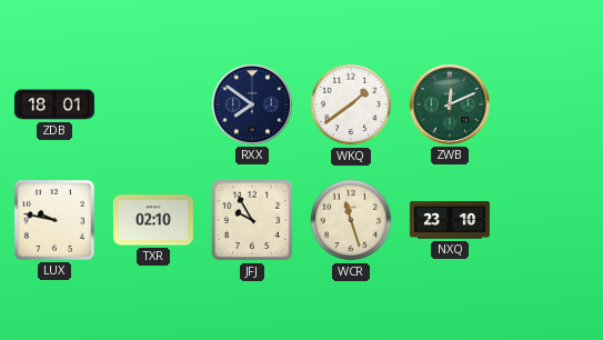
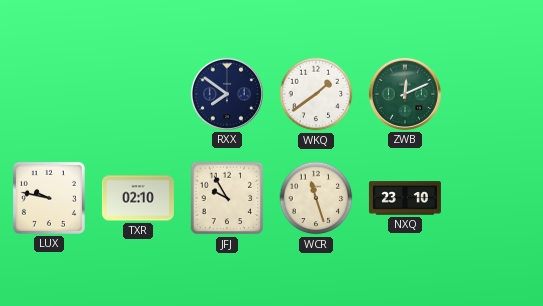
ZDB: 18:01 -> none
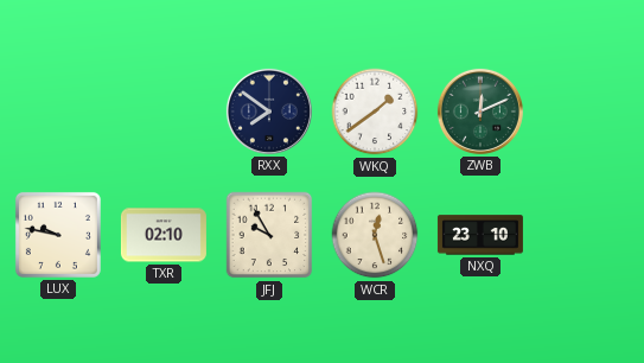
WCR: 11:27 -> 12:27
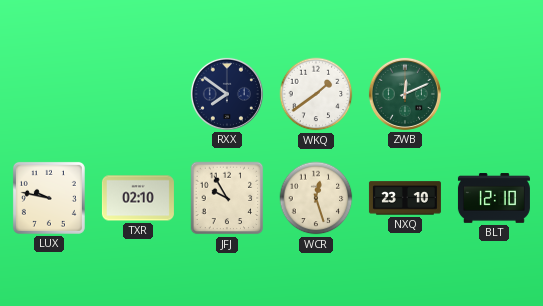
BLT: none -> 12:10
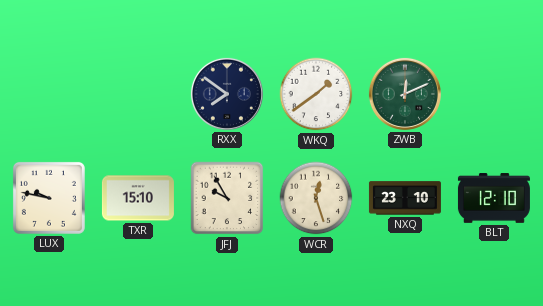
TXR: 02:10 -> 15:10
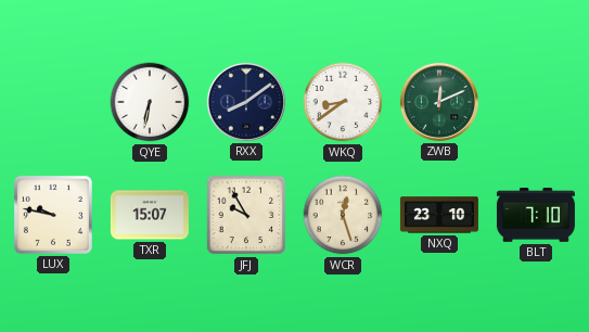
QYE: none -> 6:32
RXX: 7:51 -> 8:09
WKQ: 1:39 -> 8:39
TXR: 15:10 -> 15:07
BLT: 12:10 -> 7:10
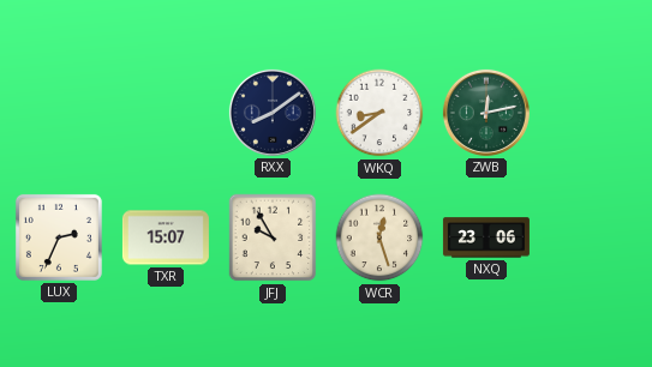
QYE: 6:32 -> none
ZWB: 12:11 -> 12:13
LUX: 9:47 -> 2:34
NXQ: 23:10 -> 23:06
BLT: 7:10 -> none
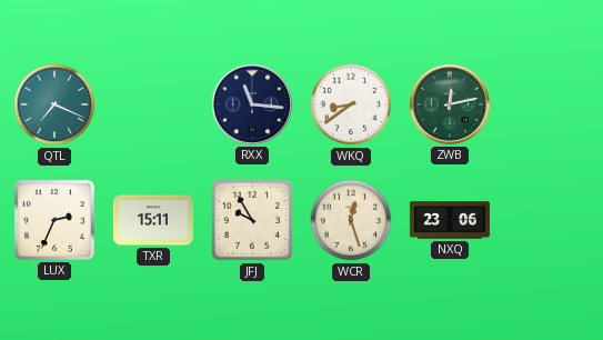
QTL: none -> 7:19
RXX: 8:09 -> 11:16
TXR: 15:07 -> 15:11
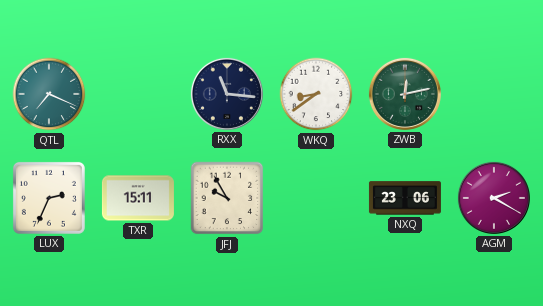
WCR: 12:27 -> none
AGM: none -> 2:20
